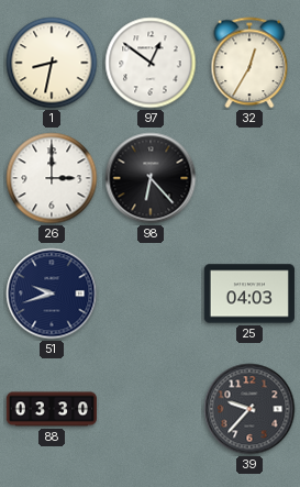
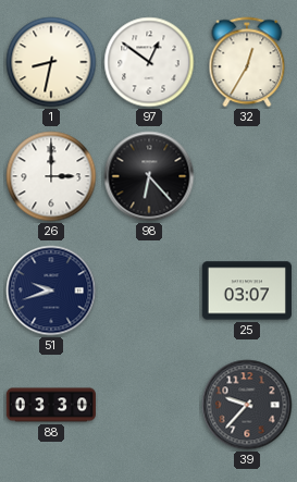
25: 04:03 -> 03:07
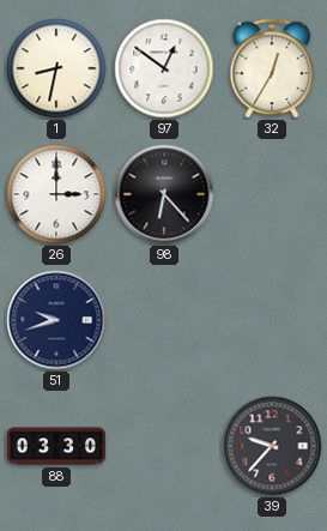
25: 03:07 -> none
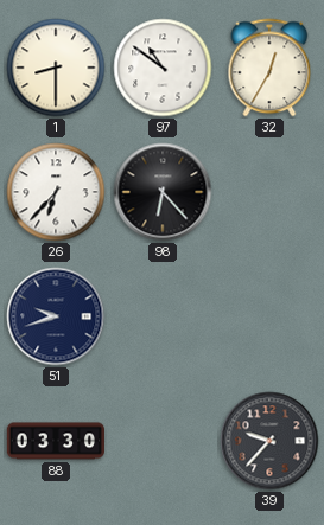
1: 8:32 -> 8:30
97: 12:51 -> 10:51
26: 3:00 -> 6:37
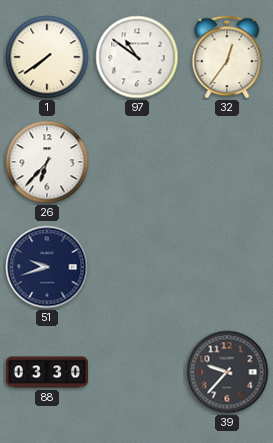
1: 8:30 -> 7:39
32: 12:35 -> 12:36
98: 6:23 -> none
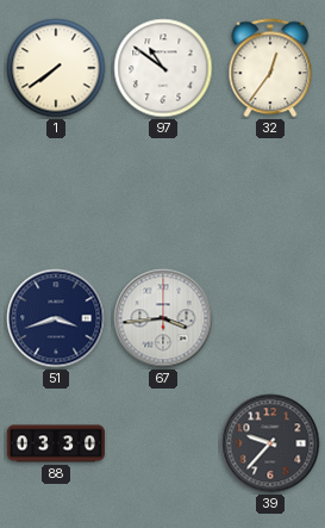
26: 6:37 -> none
51: 9:42 -> 3:42
67: none -> 3:44
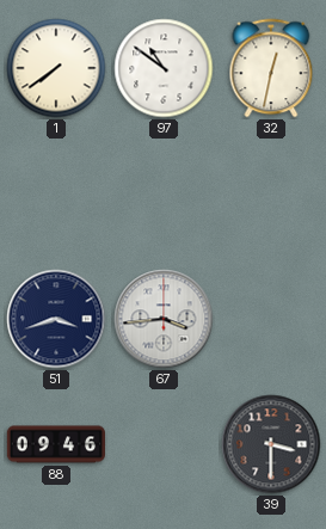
32: 12:36 -> 12:32
88: 03:30 -> 09:46
39: 9:37 -> 3:30
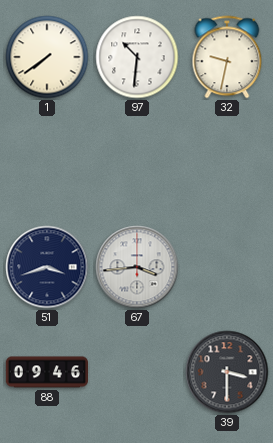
97: 10:51 -> 10:31
32: 12:32 -> 9:32
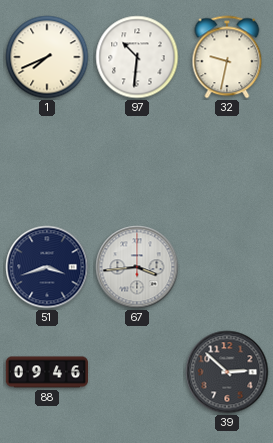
1: 7:39 -> 7:41
39: 3:30 -> 2:52
